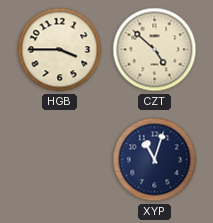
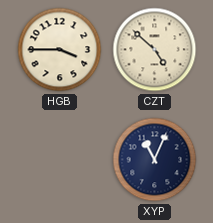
XYP: 11:03 -> 11:04
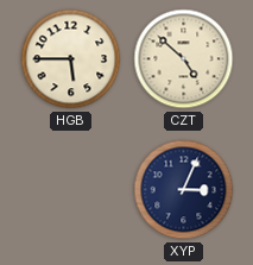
HGB: 3:45 -> 5:45
XYP: 11:04 -> 3:04
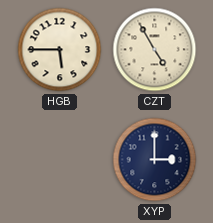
CZT: 4:52 -> 4:55
XYP: 3:04 -> 3:00
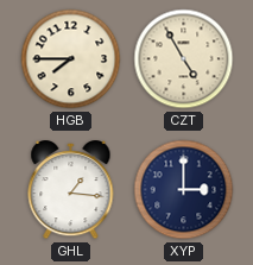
HGB: 5:45 -> 7:45
GHL: none -> 1:16
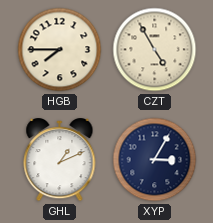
GHL: 1:16 -> 1:11
XYP: 3:00 -> 3:05
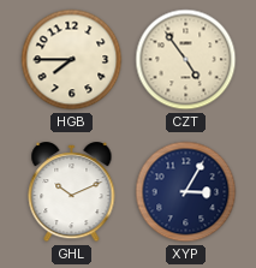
CZT: 4:55 -> 4:54
GHL: 1:11 -> 10:11
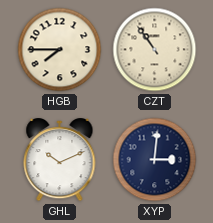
CZT: 4:54 -> 10:54
XYP: 3:05 -> 3:01
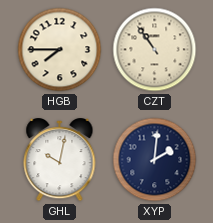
GHL: 10:11 -> 10:02
XYP: 3:01 -> 2:01
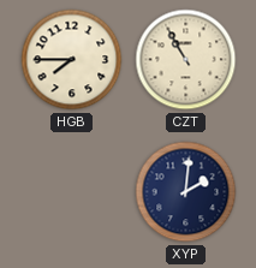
CZT: 10:54 -> 10:55
GHL: 10:02 -> none
